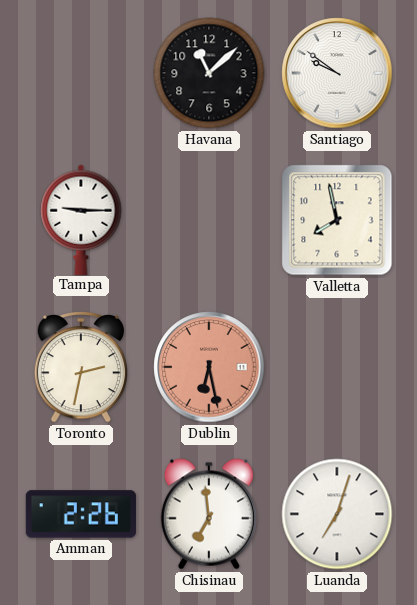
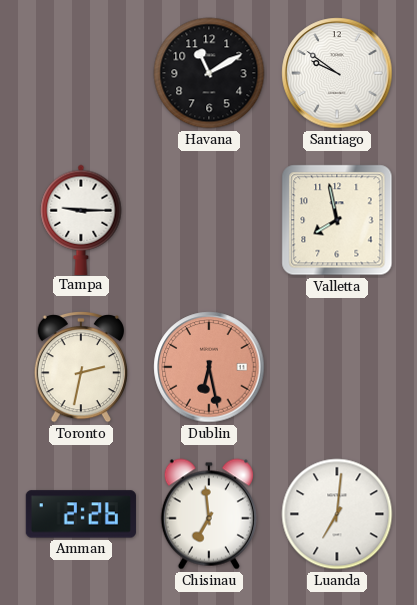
Havana: 11:08 -> 11:10
Luanda: 7:03 -> 7:01
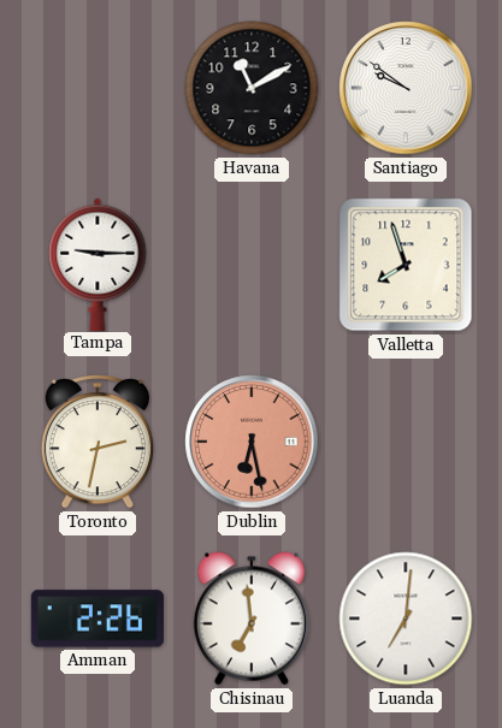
Valletta: 7:58 -> 7:57
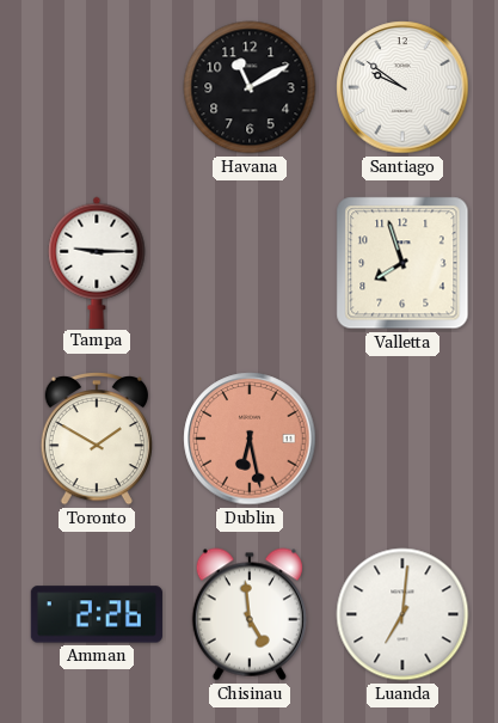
Toronto: 2:32 -> 1:50
Chisinau: 6:59 -> 4:59
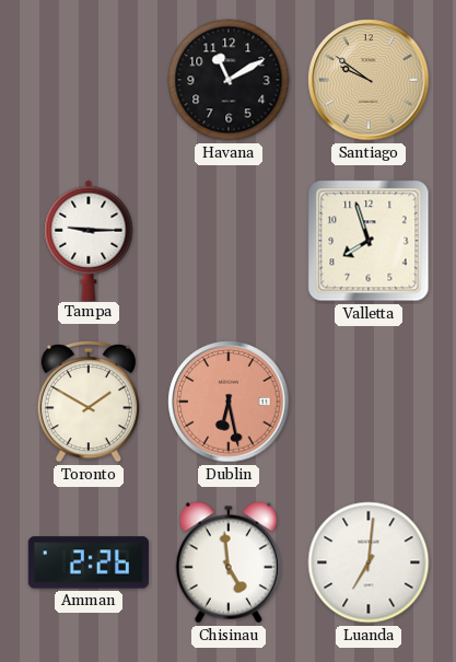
Santiago dial: white -> champagne
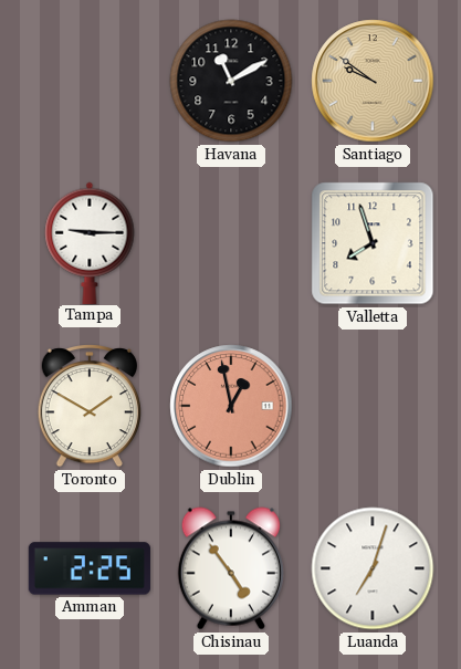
Dublin: 6:28 -> 12:58
Amman: 2:26 -> 2:25
Chisinau: 4:59 -> 4:54
Luanda: 7:01 -> 7:03
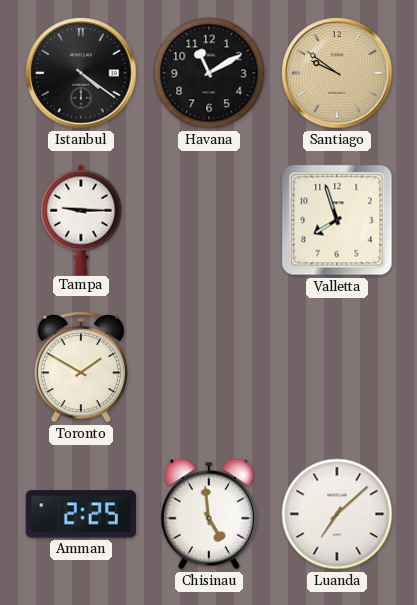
Istanbul: none -> 4:21
Dublin: 12:58 -> none
Chisinau: 4:54 -> 4:59
Luanda: 7:03 -> 7:08
